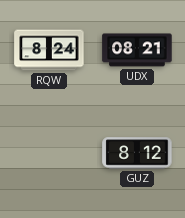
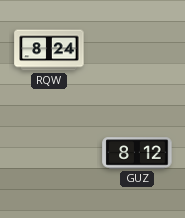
UDX: 08:21 -> none
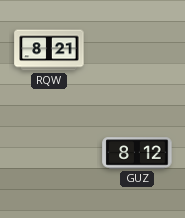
RQW: 8:24 -> 8:21
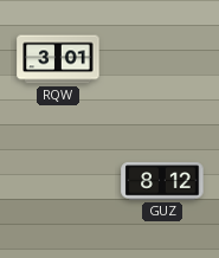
RQW: 8:21 -> 3:01
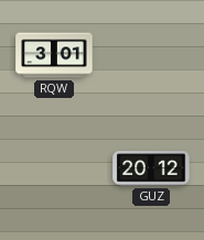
GUZ: 8:12 -> 20:12
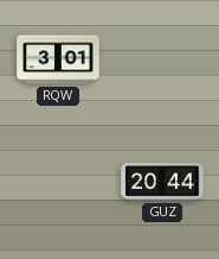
GUZ: 20:12 -> 20:44
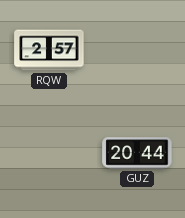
RQW: 3:01 -> 2:57
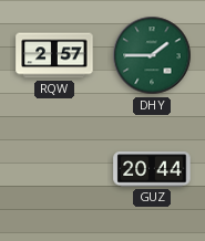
DHY: none -> 1:45
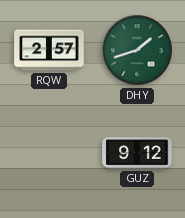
DHY: 1:45 -> 1:42
GUZ: 20:44 -> 9:12
